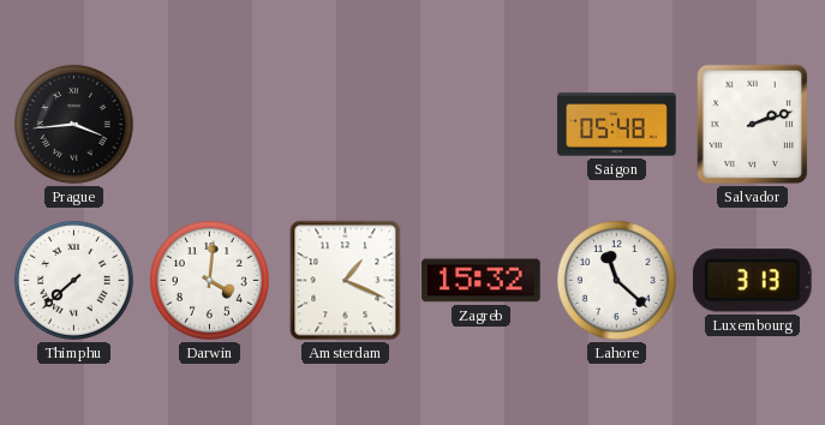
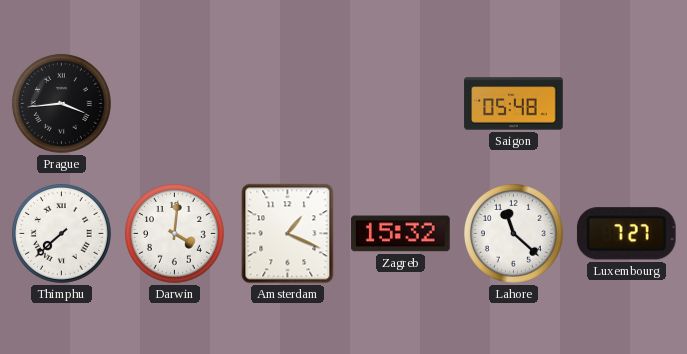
Salvador: 2:12 -> none
Luxembourg: 3:13 -> 7:27
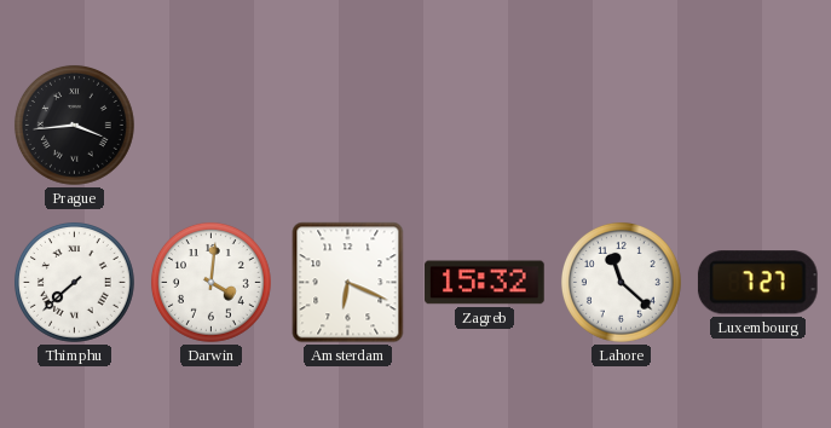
Saigon: 05:48 -> none
Amsterdam: 1:19 -> 6:19
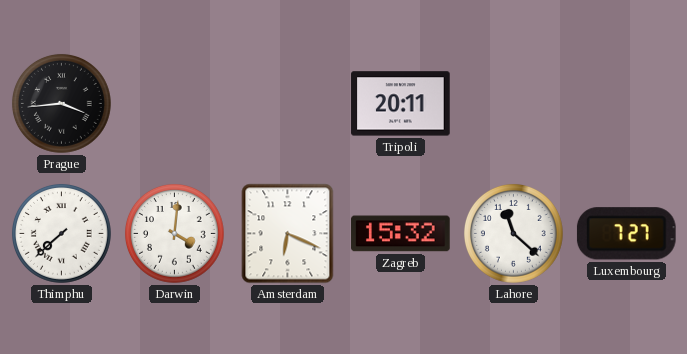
Tripoli: none -> 20:11
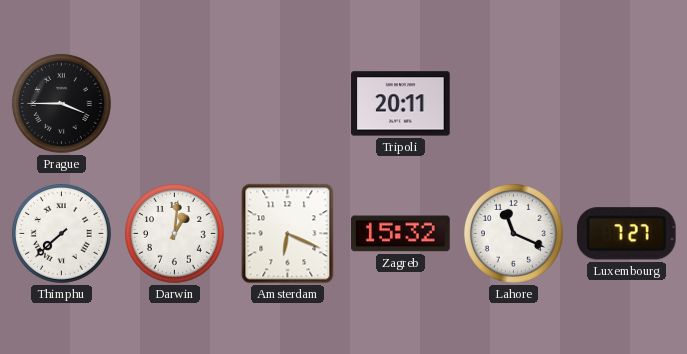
Prague: 3:44 -> 3:45
Darwin: 4:01 -> 1:01
Lahore: 11:22 -> 11:19
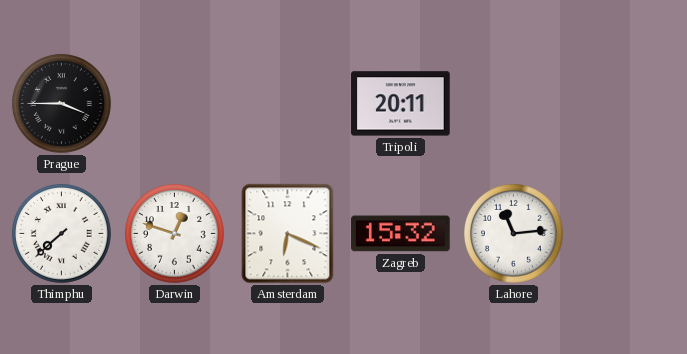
Darwin: 1:01 -> 12:48
Lahore: 11:19 -> 11:14
Luxembourg: 7:27 -> none
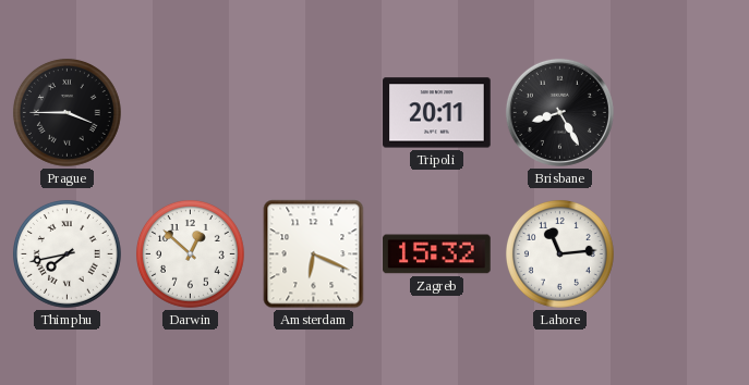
Brisbane: none -> 8:25
Thimphu: 7:38 -> 7:43
Darwin: 12:48 -> 12:52
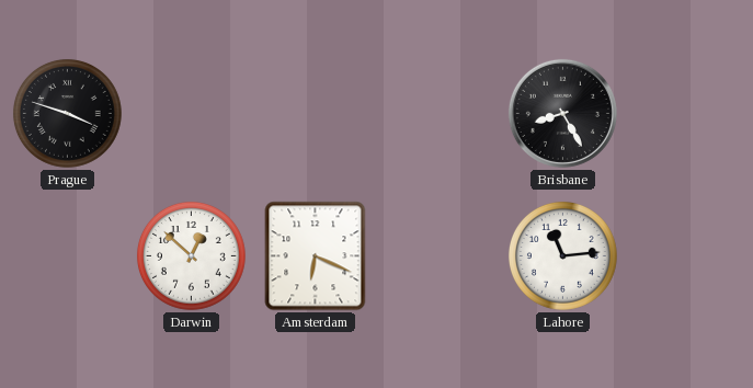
Prague: 3:45 -> 3:48
Tripoli: 20:11 -> none
Thimphu: 7:43 -> none
Zagreb: 15:32 -> none
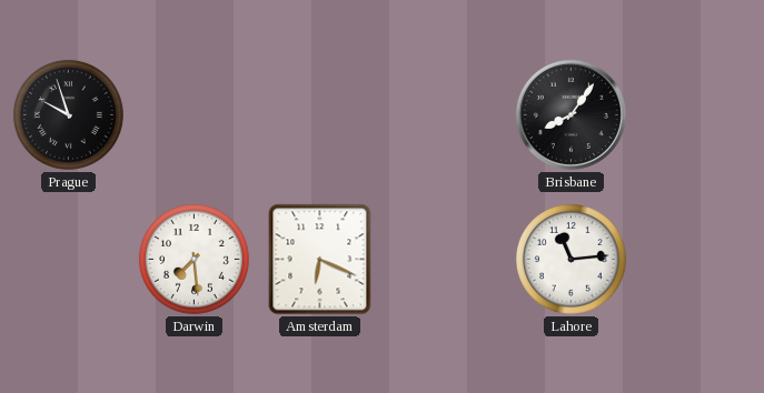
Prague: 3:48 -> 9:57
Brisbane: 8:25 -> 8:06
Darwin: 12:52 -> 7:29
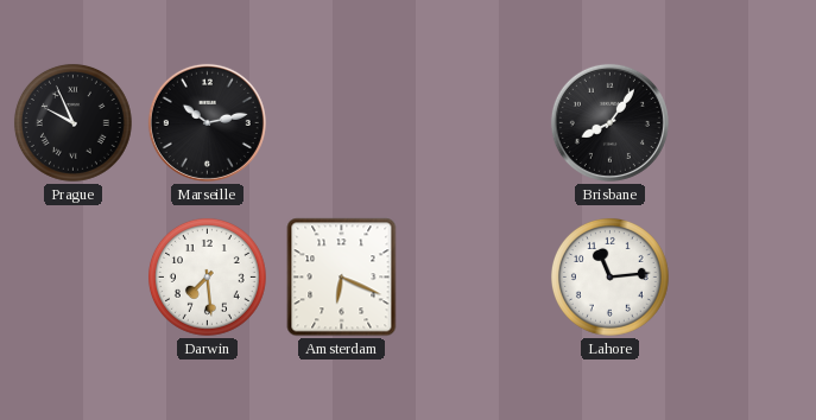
Prague: 9:57 -> 9:56
Marseille: none -> 10:13
